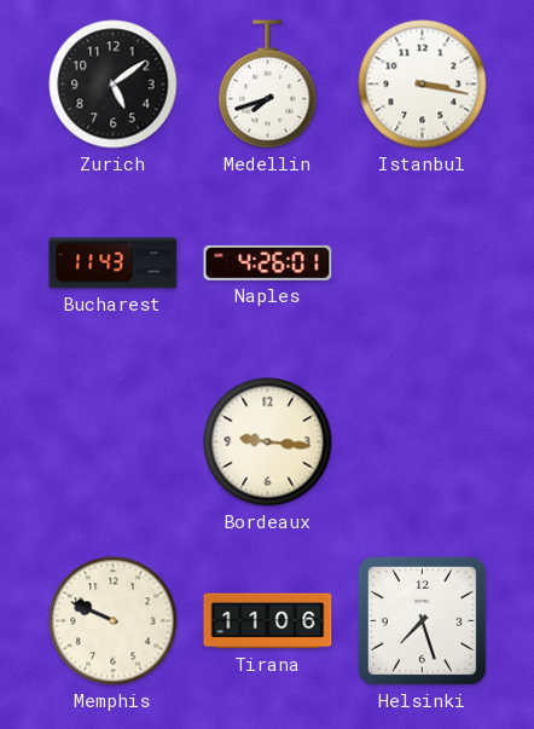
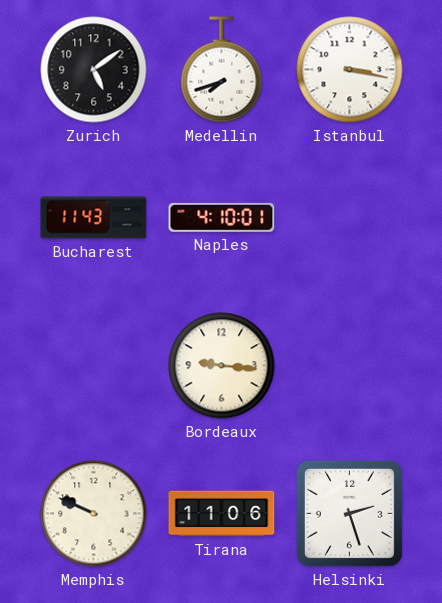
Naples: 4:26 -> 4:10
Helsinki: 7:27 -> 2:27
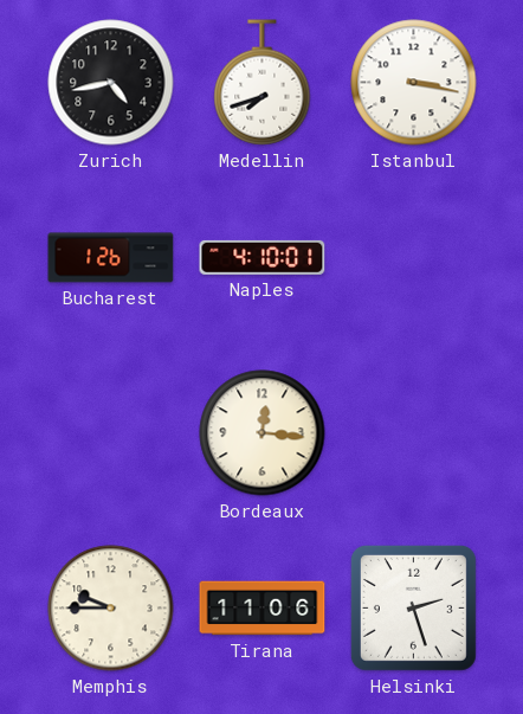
Zurich: 5:09 -> 4:43
Bucharest: 11:43 -> 1:26
Bordeaux: 9:16 -> 12:16
Memphis: 9:49 -> 9:45
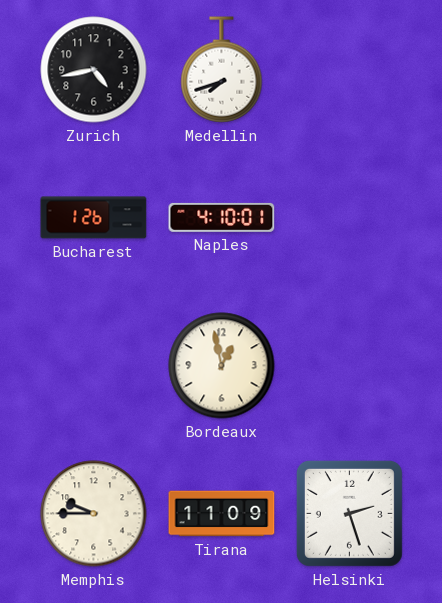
Istanbul: 3:17 -> none
Bordeaux: 12:16 -> 12:58
Tirana: 11:06 -> 11:09
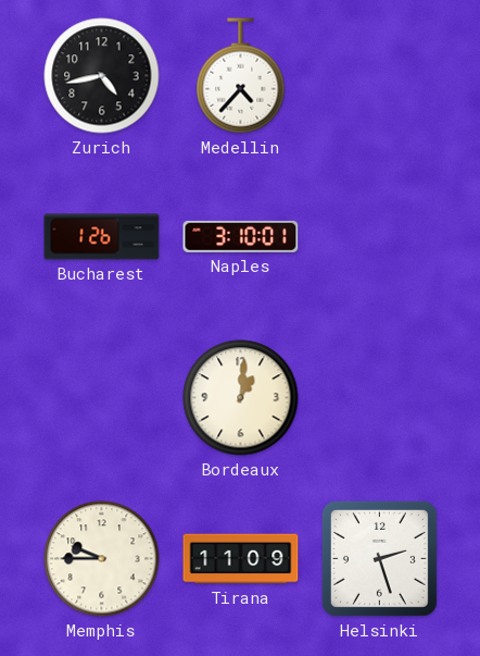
Medellin: 7:42 -> 4:37
Naples: 4:10 -> 3:10
Bordeaux: 12:58 -> 1:01
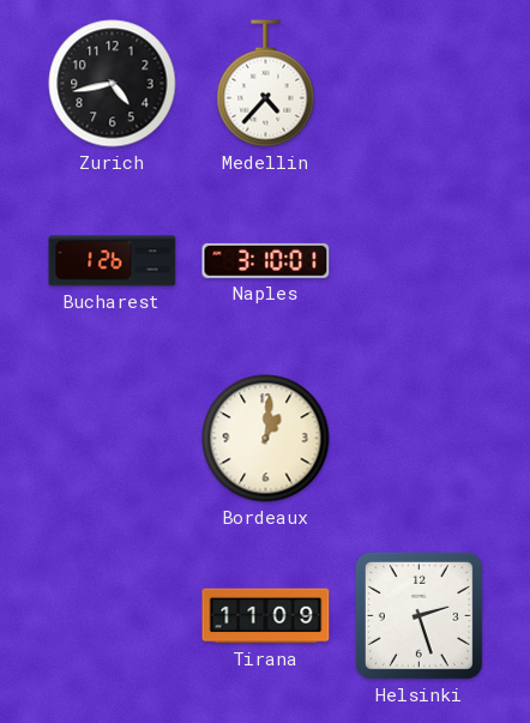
Memphis: 9:45 -> none
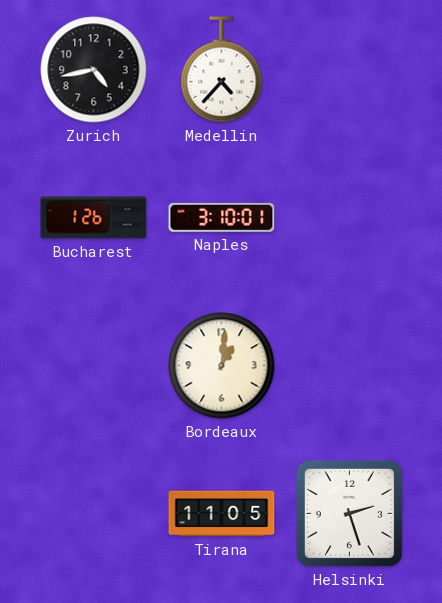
Tirana: 11:09 -> 11:05
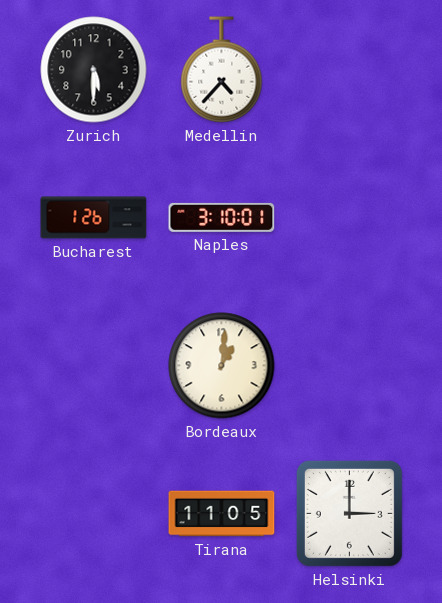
Zurich: 4:43 -> 5:30
Helsinki: 2:27 -> 3:00
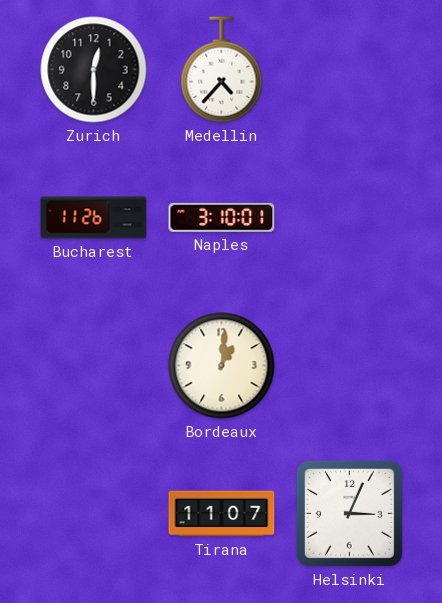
Zurich: 5:30 -> 12:30
Bucharest: 1:26 -> 11:26
Tirana: 11:05 -> 11:07
Helsinki: 3:00 -> 3:04
